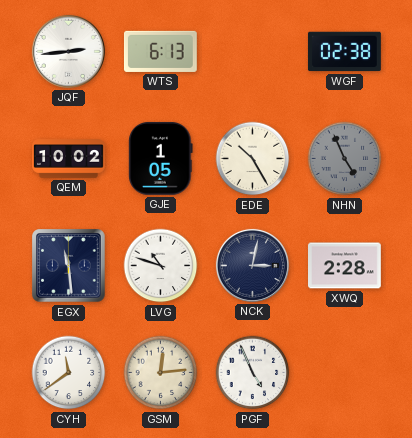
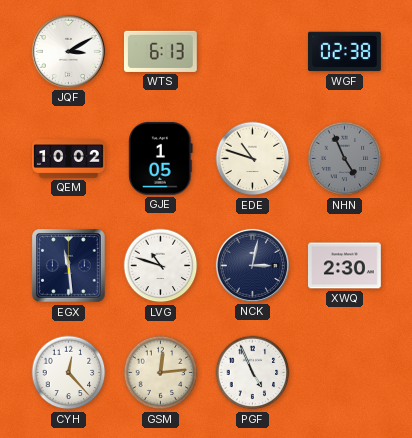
JQF: 2:44 -> 3:10
EDE: 10:25 -> 10:48
XWQ: 2:28 -> 2:30
CYH: 11:39 -> 12:23
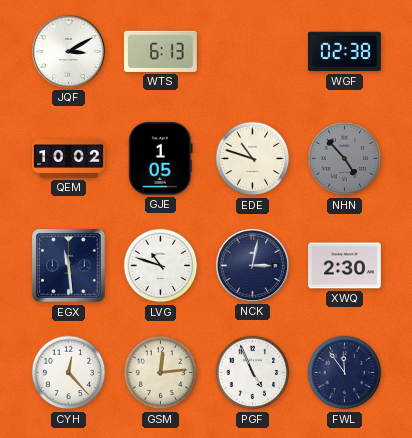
NHN: 4:56 -> 4:53
FWL: none -> 11:54
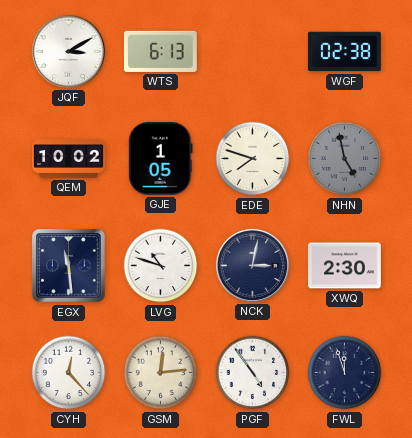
EDE: 10:48 -> 7:48
NHN: 4:53 -> 4:58
PGF: 4:56 -> 4:54
FWL: 11:54 -> 11:57
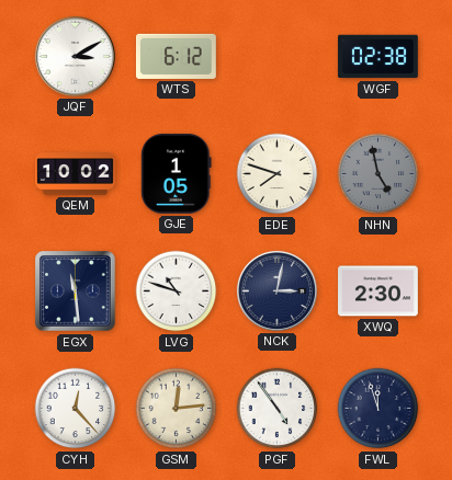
WTS: 6:13 -> 6:12
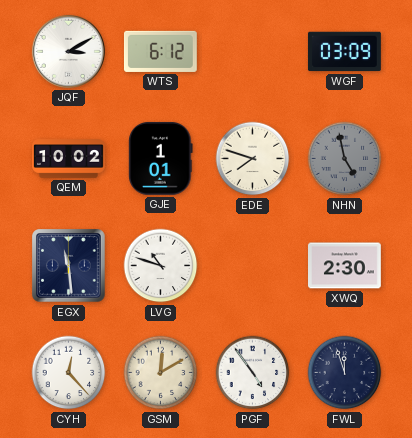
WGF: 02:38 -> 03:09
GJE: 1:05 -> 1:01
NCK: 3:02 -> none
GSM: 12:14 -> 12:10
